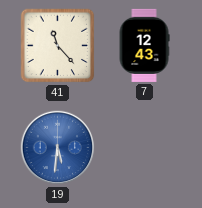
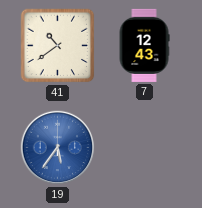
41: 11:23 -> 10:39
19: 5:31 -> 5:36
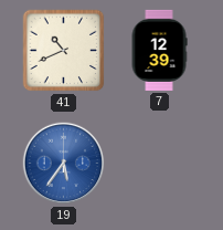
41: 10:39 -> 10:41
7: 12:43 -> 12:39
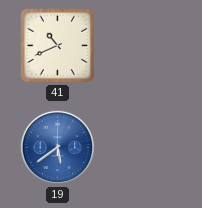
7: 12:39 -> none
19: 5:36 -> 5:39
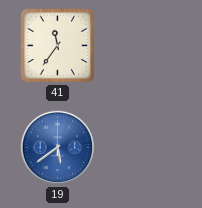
41: 10:41 -> 11:36
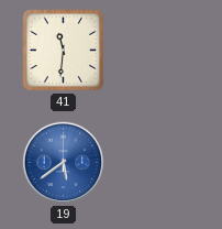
41: 11:36 -> 11:31
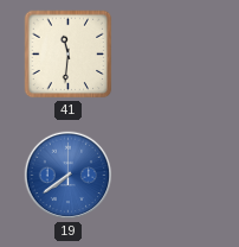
19: 5:39 -> 7:39
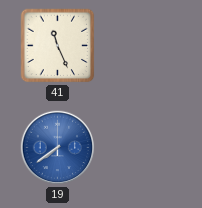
41: 11:31 -> 11:26
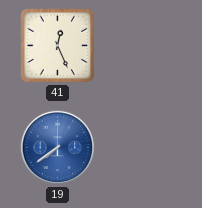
41: 11:26 -> 12:26
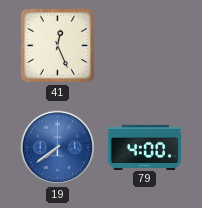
79: none -> 4:00
